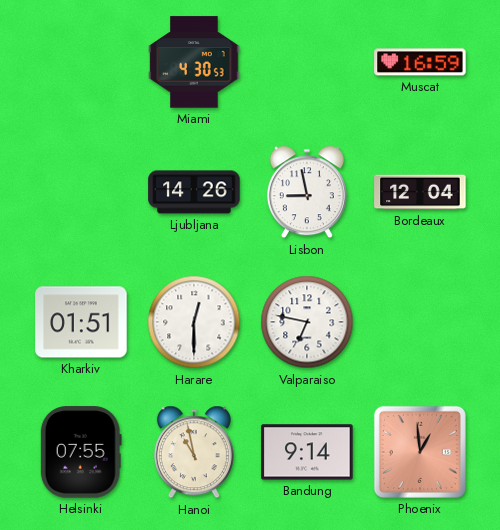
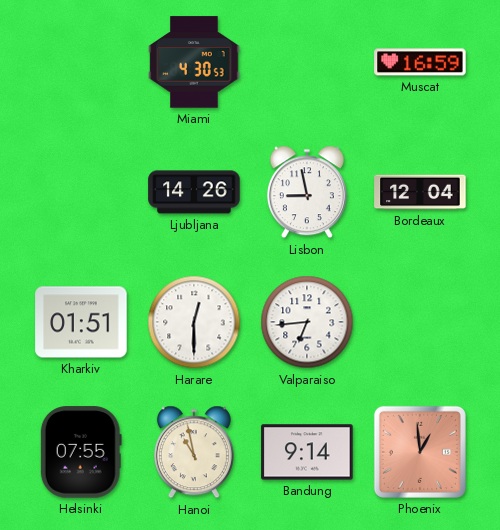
Valparaiso: 6:47 -> 6:44
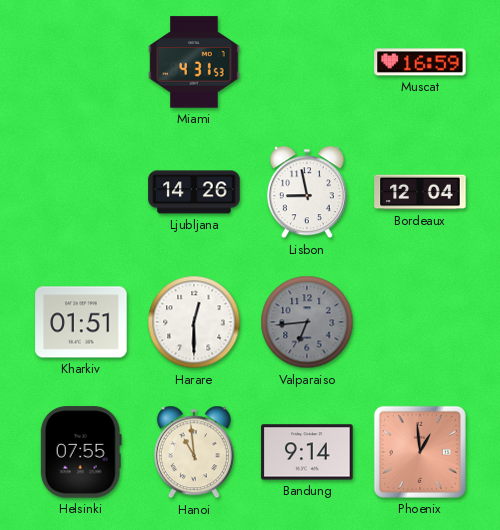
Miami: 4:30 -> 4:31
Valparaiso dial: white -> grey
Hanoi: 10:58 -> 10:59
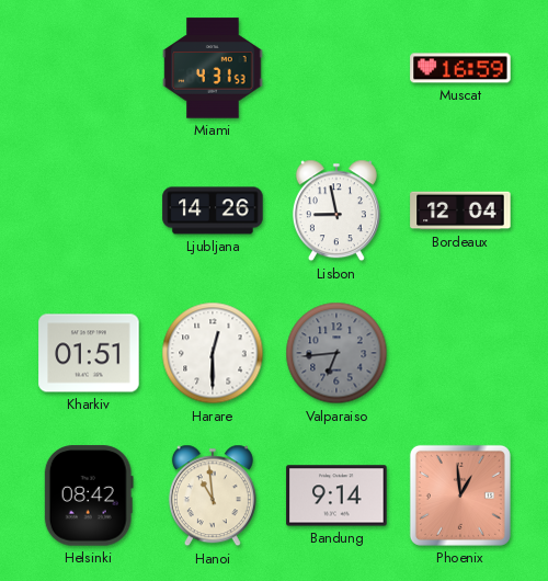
Helsinki: 07:55 -> 08:42
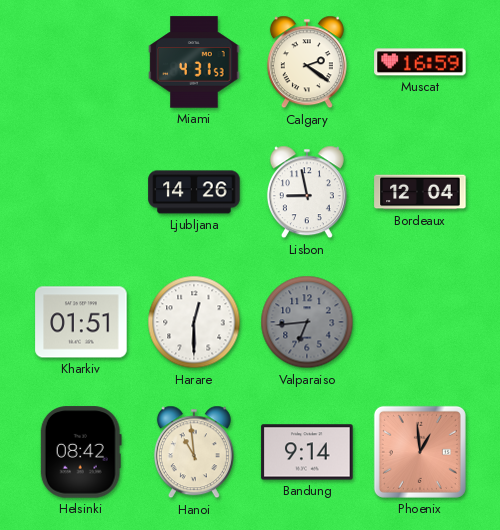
Calgary: none -> 2:21
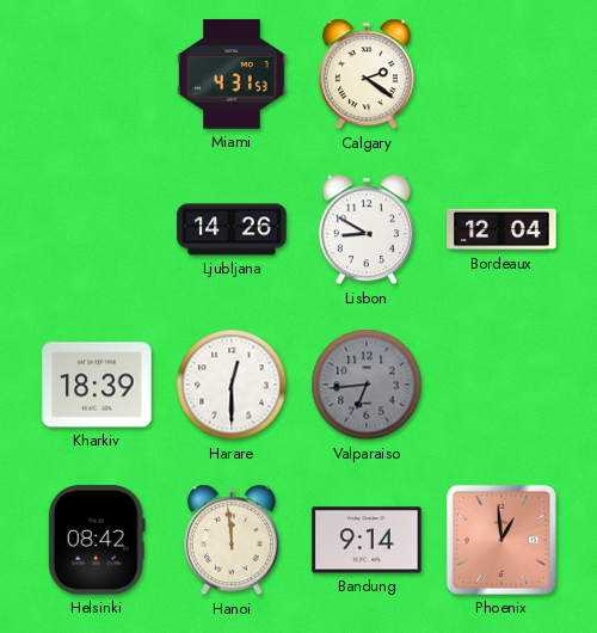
Muscat: 16:59 -> none
Lisbon: 8:58 -> 8:50
Kharkiv: 01:51 -> 18:39
Hanoi: 10:59 -> 11:59
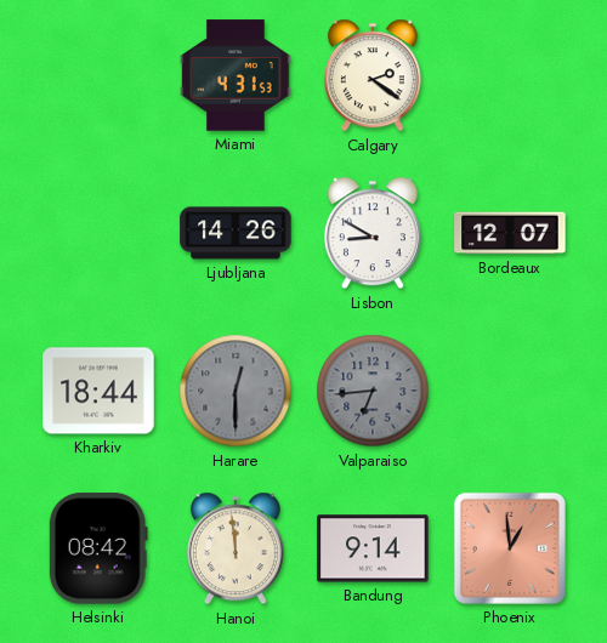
Bordeaux: 12:04 -> 12:07
Kharkiv: 18:39 -> 18:44
Harare dial: white -> grey
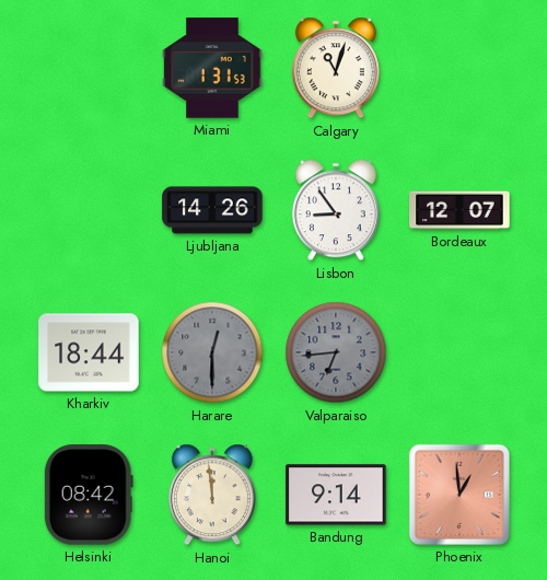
Miami: 4:31 -> 1:31
Calgary: 2:21 -> 11:03
Lisbon: 8:50 -> 8:54
